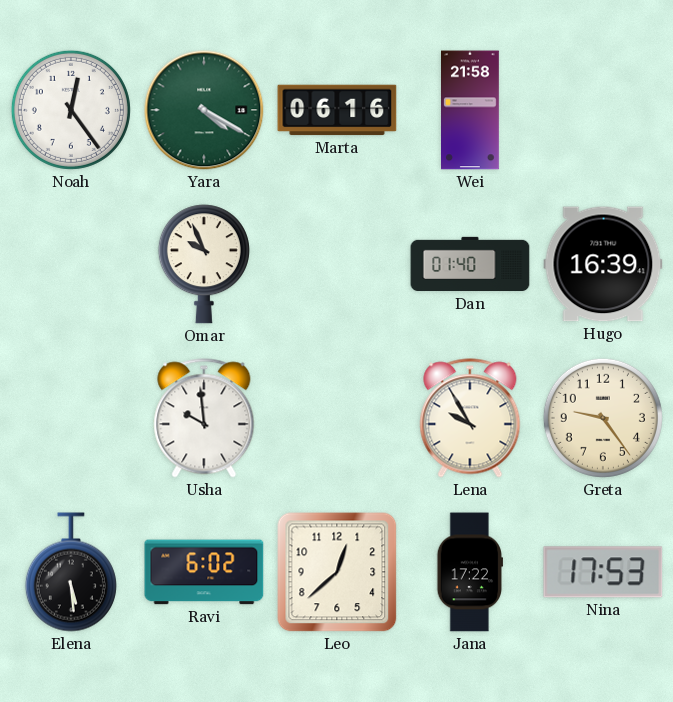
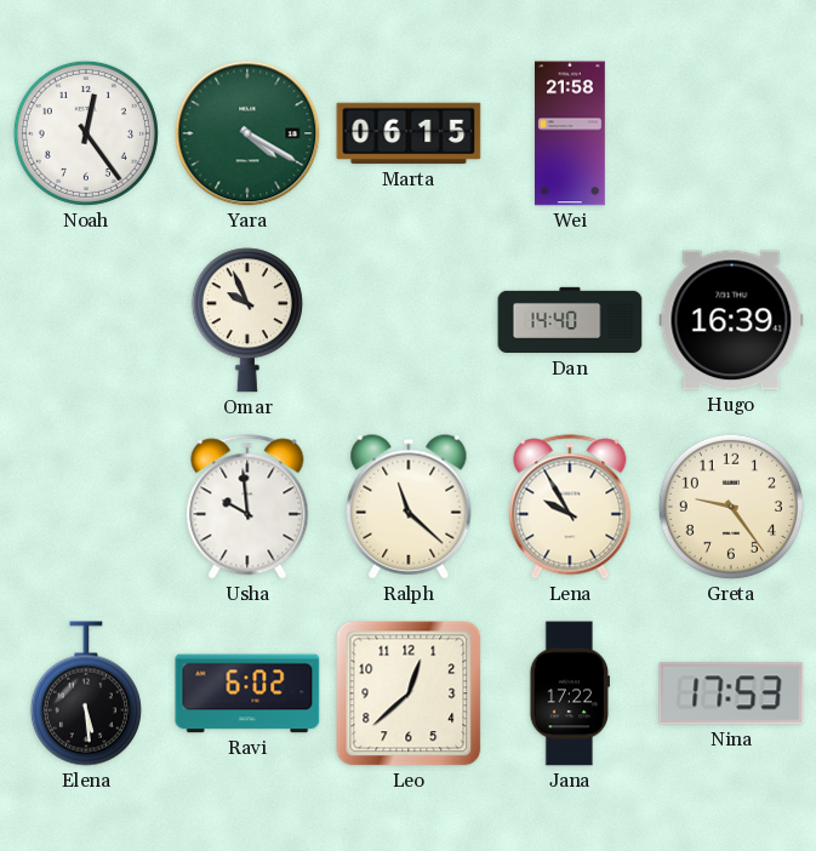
Marta: 06:16 -> 06:15
Dan: 01:40 -> 14:40
Ralph: none -> 11:22
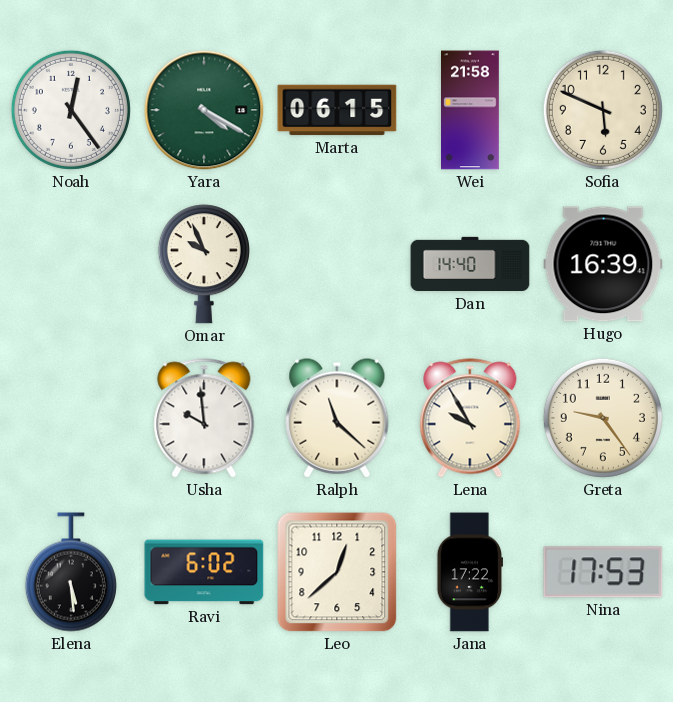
Sofia: none -> 5:49
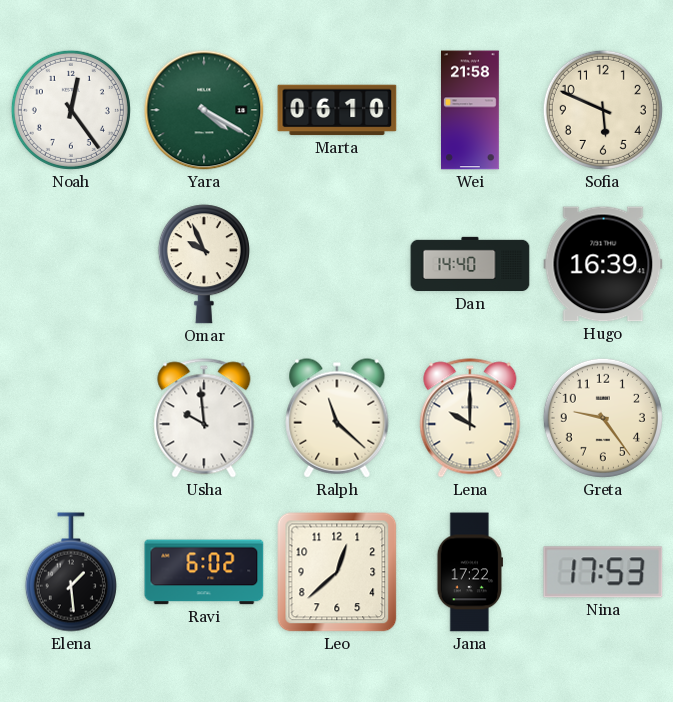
Marta: 06:15 -> 06:10
Lena: 9:55 -> 10:00
Elena: 5:29 -> 1:29
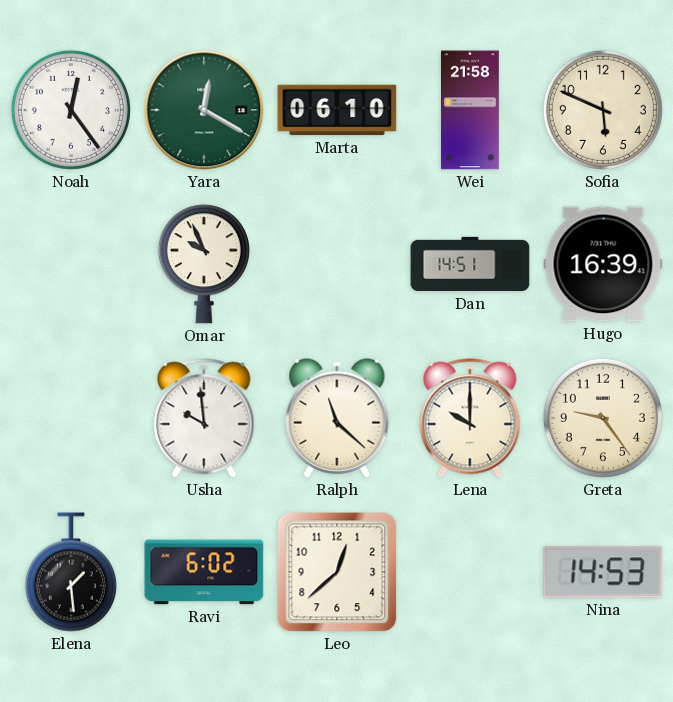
Yara: 4:20 -> 12:20
Dan: 14:40 -> 14:51
Jana: 17:22 -> none
Nina: 17:53 -> 14:53
